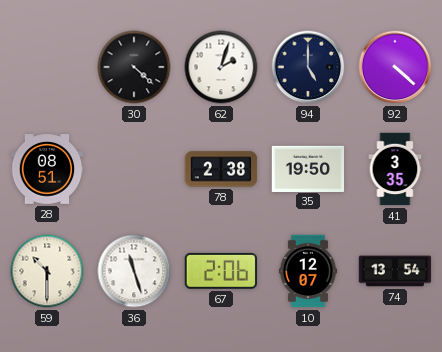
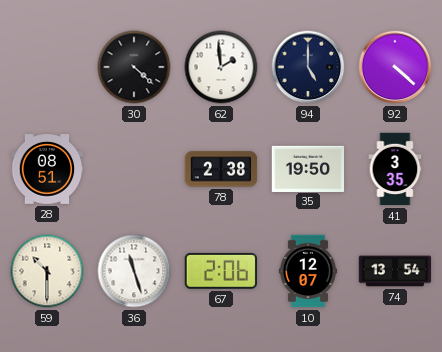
62: 2:03 -> 1:59
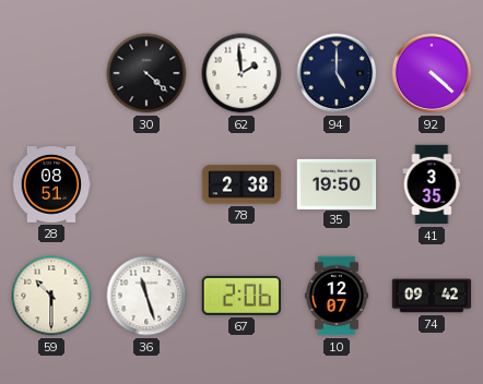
74: 13:54 -> 09:42
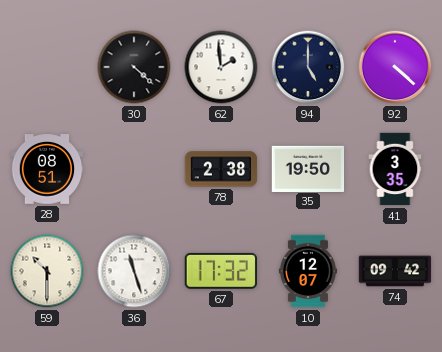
67: 2:06 -> 17:32
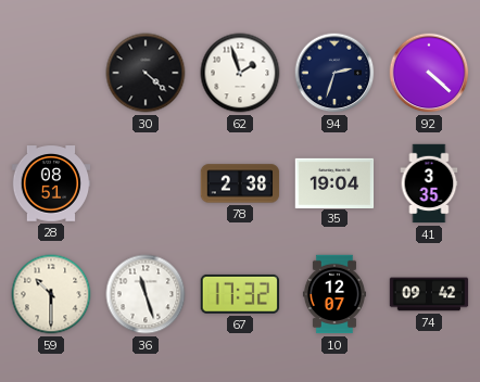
62: 1:59 -> 1:57
94: 5:00 -> 2:33
35: 19:50 -> 19:04
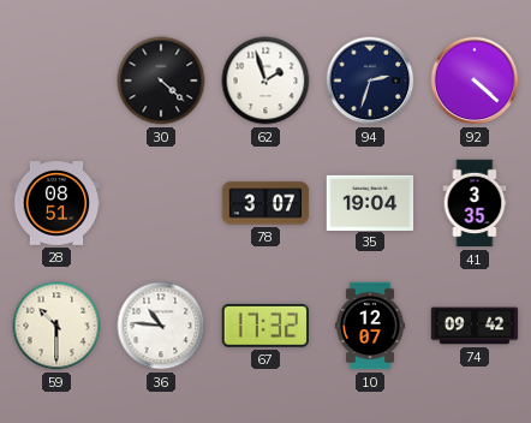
78: 2:38 -> 3:07
36: 11:27 -> 10:46
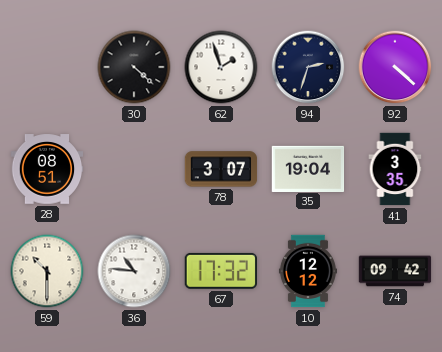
10: 12:07 -> 12:12
